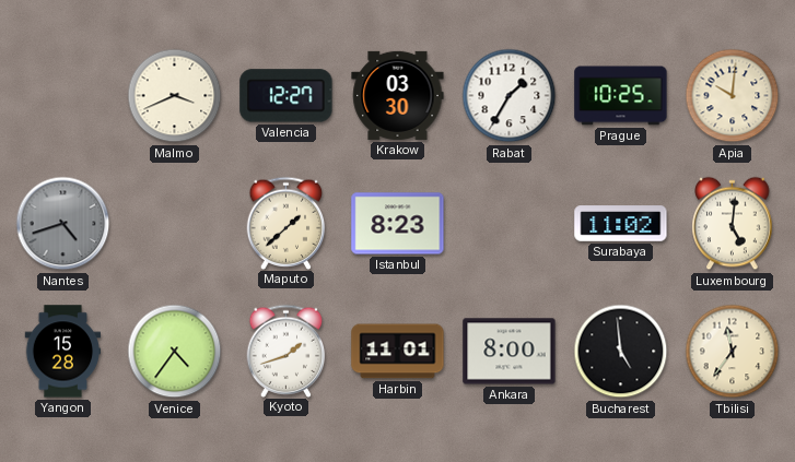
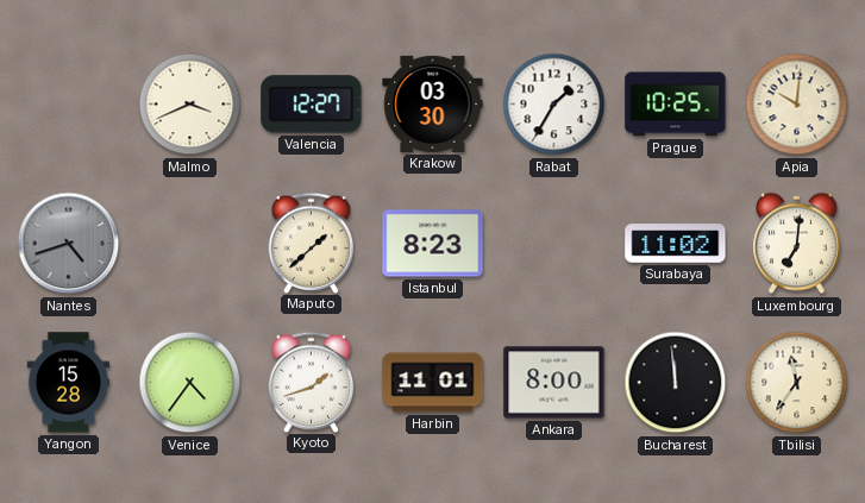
Luxembourg: 5:01 -> 7:01
Bucharest: 4:59 -> 11:59
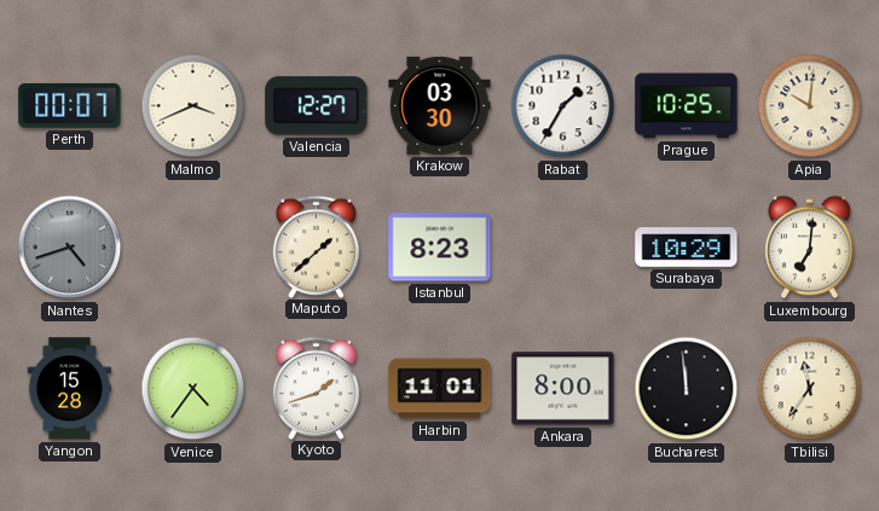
Perth: none -> 00:07
Surabaya: 11:02 -> 10:29
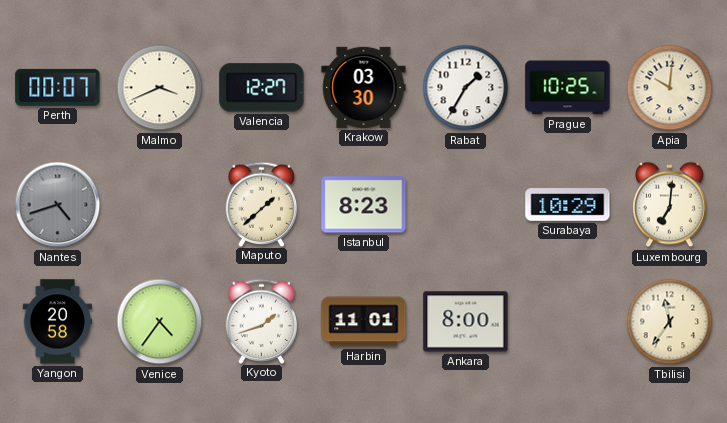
Yangon: 15:28 -> 20:58
Bucharest: 11:59 -> none
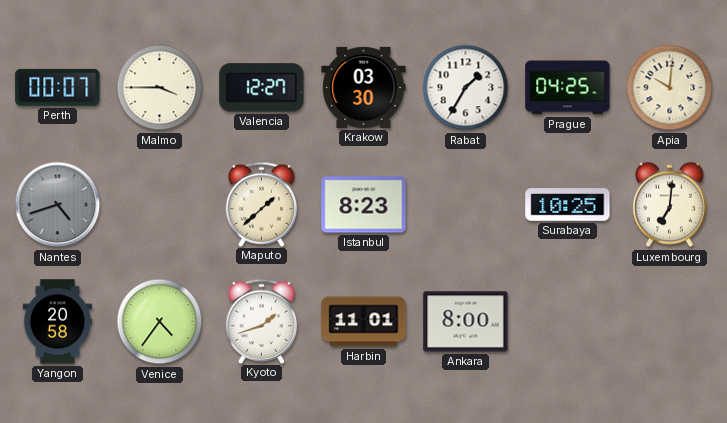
Malmo: 3:41 -> 3:45
Prague: 10:25 -> 04:25
Surabaya: 10:29 -> 10:25
Tbilisi: 11:36 -> none
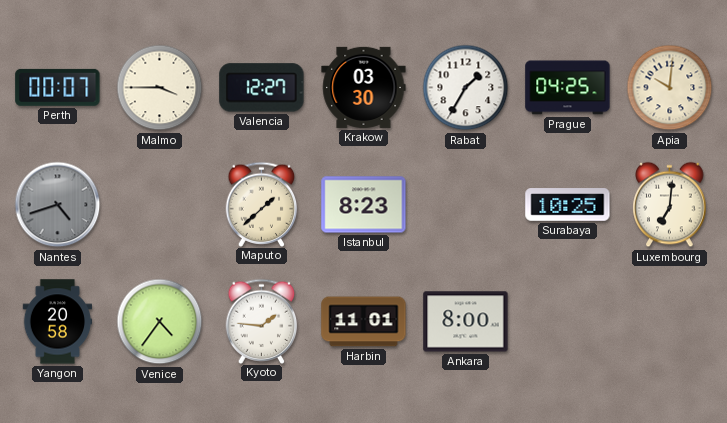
Kyoto: 1:42 -> 1:46
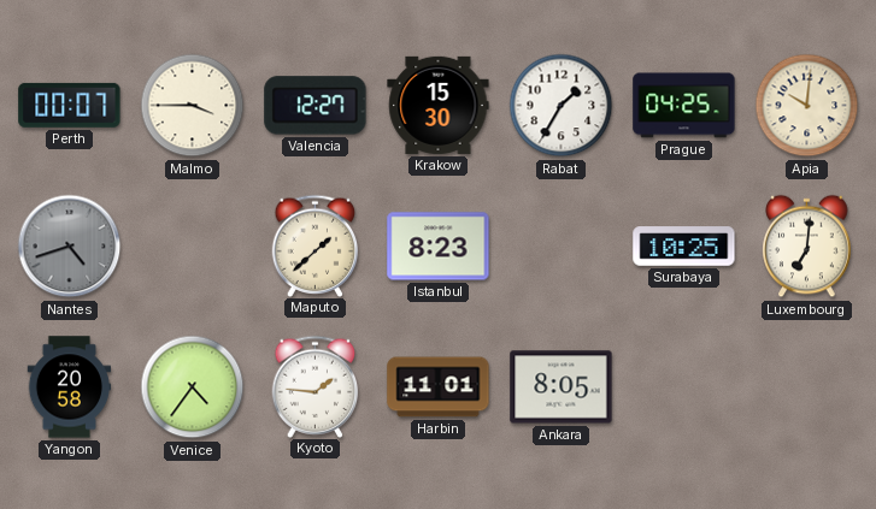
Krakow: 03:30 -> 15:30
Ankara: 8:00 -> 8:05
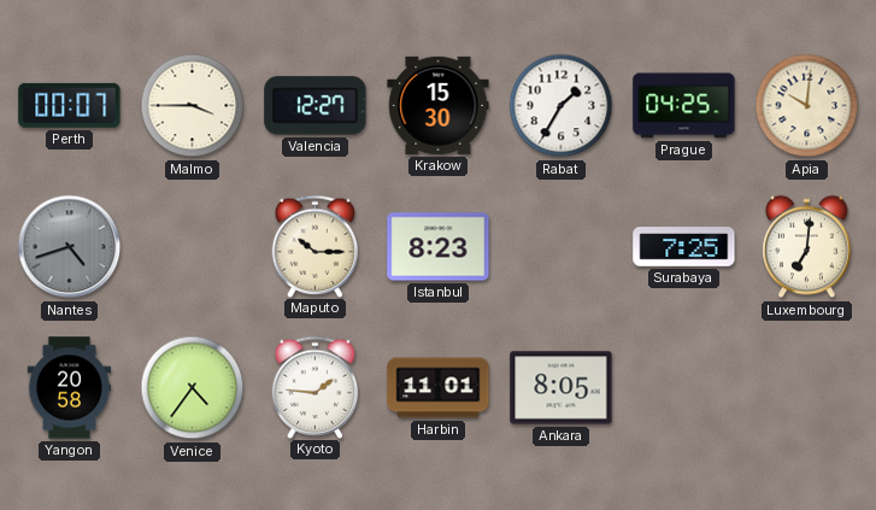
Maputo: 1:38 -> 10:15
Surabaya: 10:25 -> 7:25
